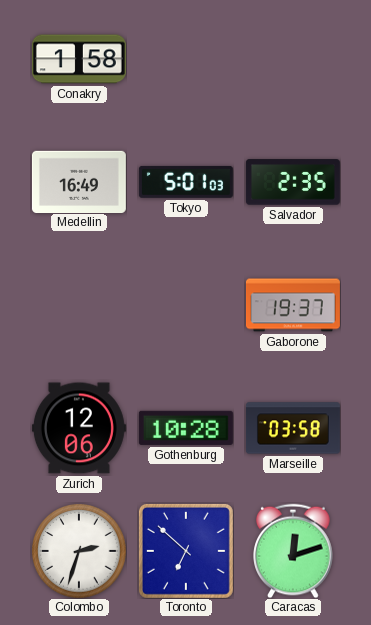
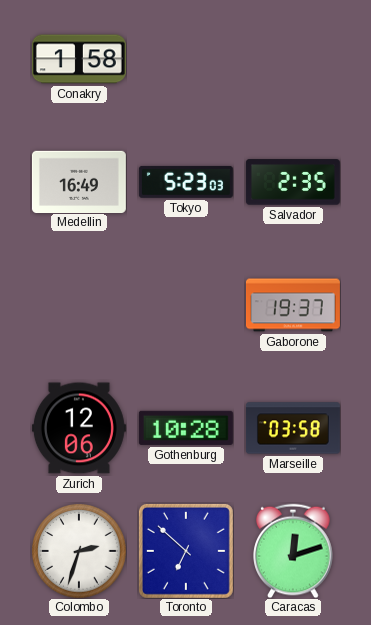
Tokyo: 5:01 -> 5:23
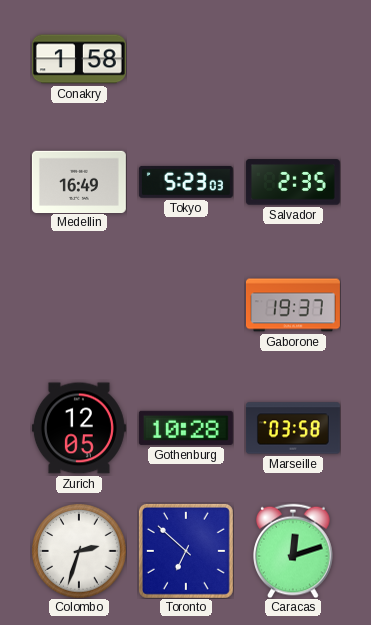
Zurich: 12:06 -> 12:05
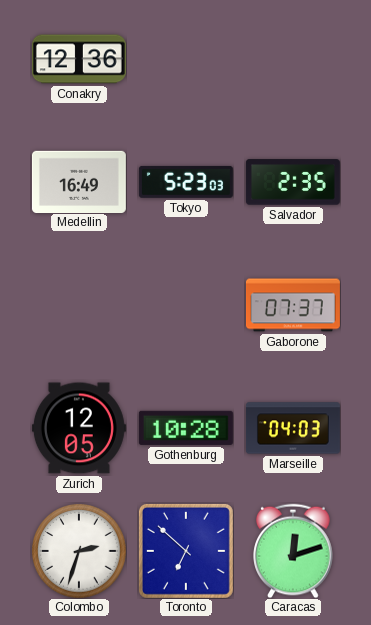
Conakry: 1:58 -> 12:36
Gaborone: 19:37 -> 07:37
Marseille: 03:58 -> 04:03
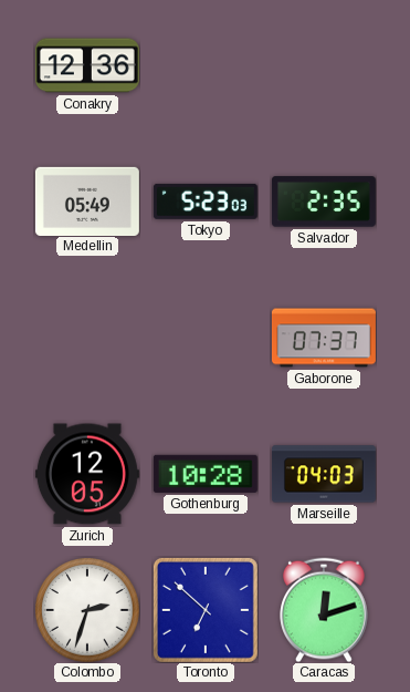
Medellin: 16:49 -> 05:49
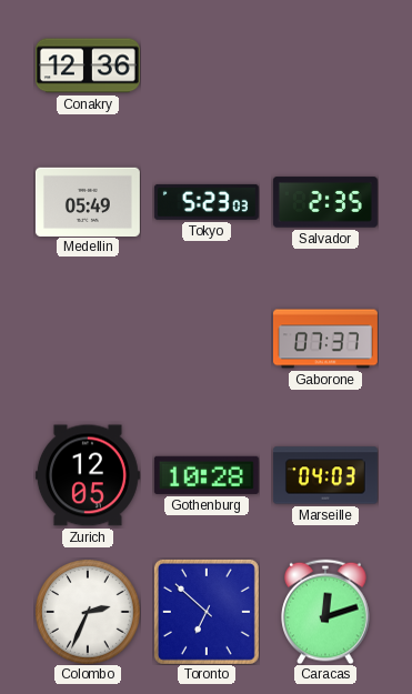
Colombo: 2:33 -> 2:34
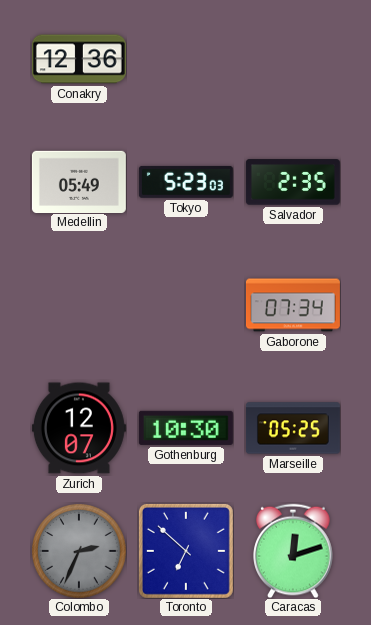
Gaborone: 07:37 -> 07:34
Zurich: 12:05 -> 12:07
Gothenburg: 10:28 -> 10:30
Marseille: 04:03 -> 05:25
Colombo dial: white -> grey
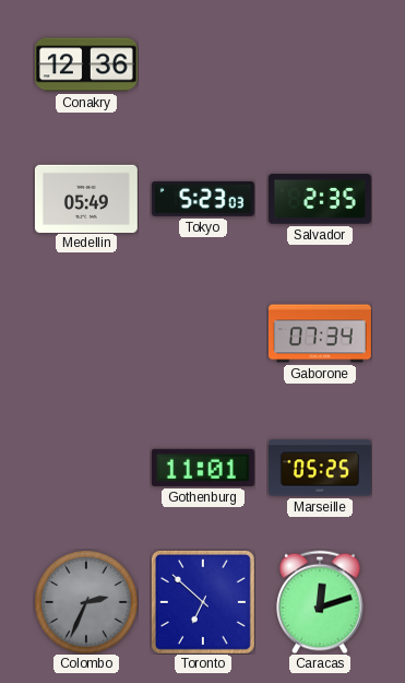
Zurich: 12:07 -> none
Gothenburg: 10:30 -> 11:01
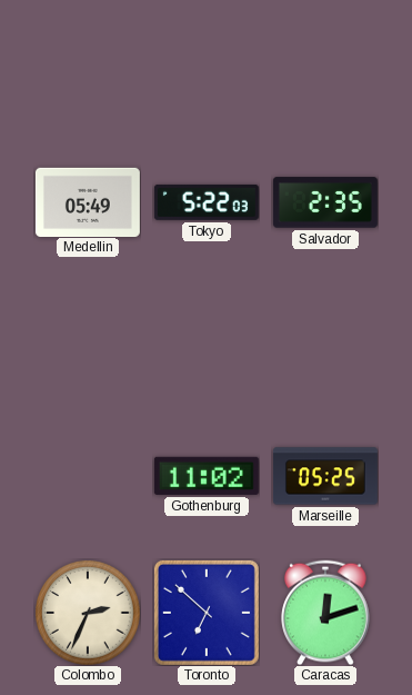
Conakry: 12:36 -> none
Tokyo: 5:23 -> 5:22
Gaborone: 07:34 -> none
Gothenburg: 11:01 -> 11:02
Colombo dial: grey -> cream
